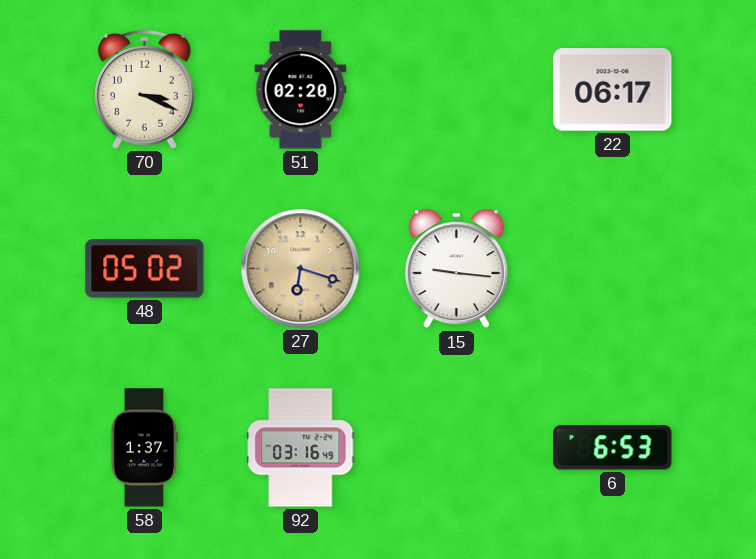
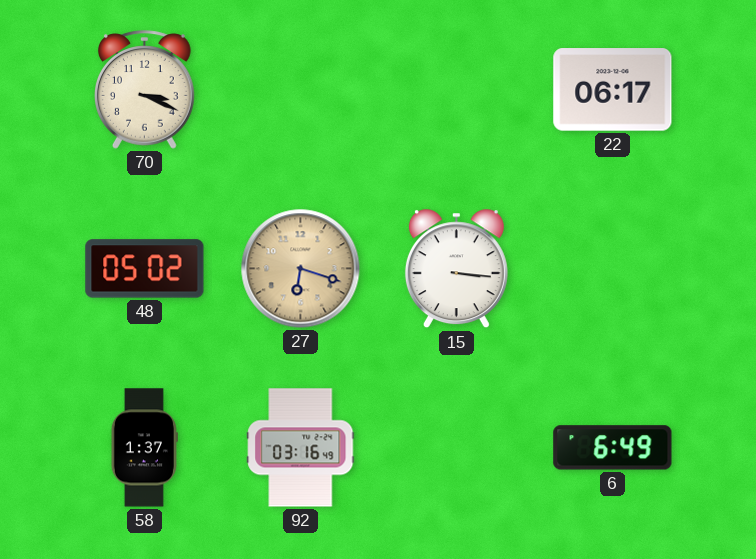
51: 02:20 -> none
15: 9:16 -> 3:16
6: 6:53 -> 6:49
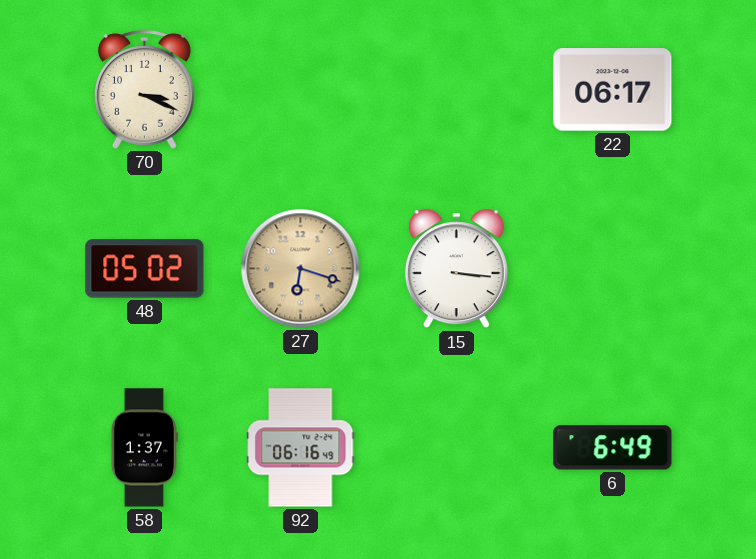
92: 03:16 -> 06:16
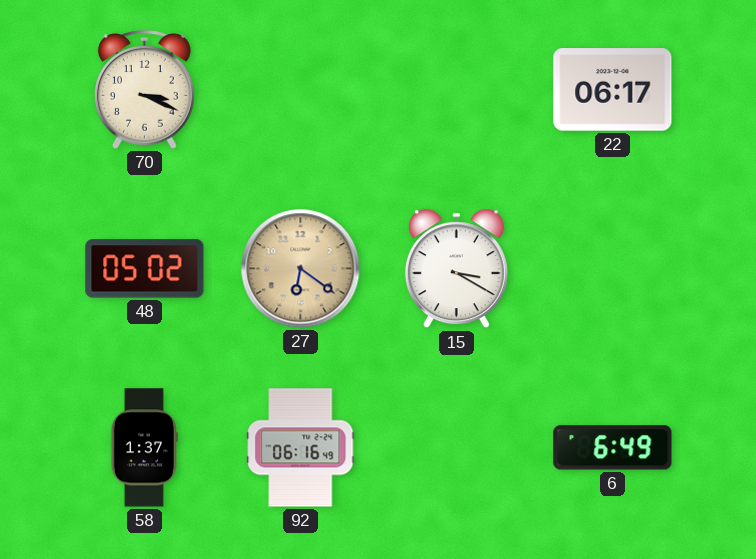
27: 6:18 -> 6:21
15: 3:16 -> 3:20
